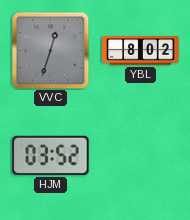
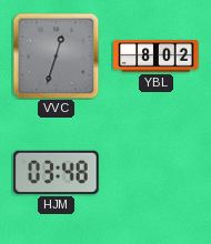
HJM: 03:52 -> 03:48
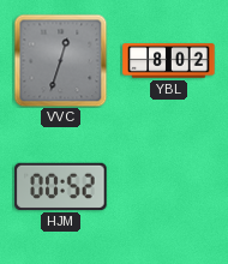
HJM: 03:48 -> 00:52
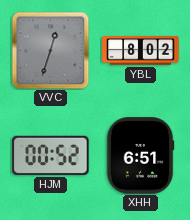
XHH: none -> 6:51
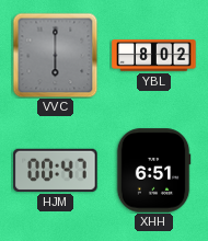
VVC: 12:33 -> 6:00
HJM: 00:52 -> 00:47
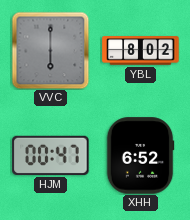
XHH: 6:51 -> 6:52
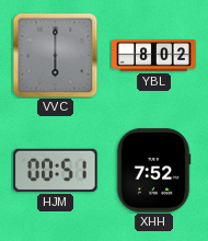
HJM: 00:47 -> 00:51
XHH: 6:52 -> 7:52
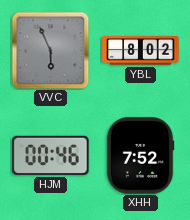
VVC: 6:00 -> 5:56
HJM: 00:51 -> 00:46
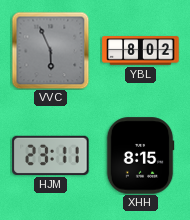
HJM: 00:46 -> 23:11
XHH: 7:52 -> 8:15
